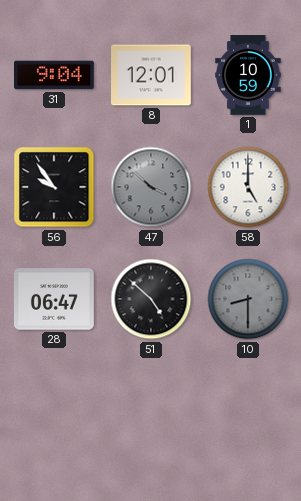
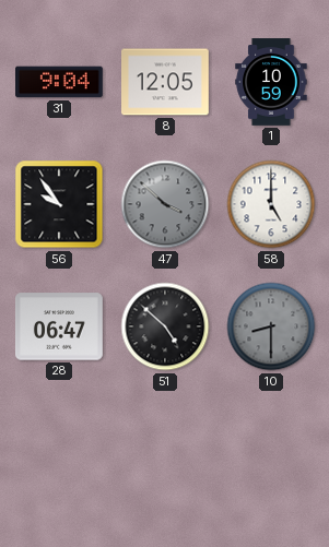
8: 12:01 -> 12:05
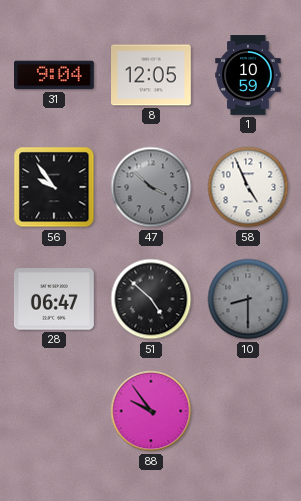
58: 5:00 -> 4:56
88: none -> 9:54
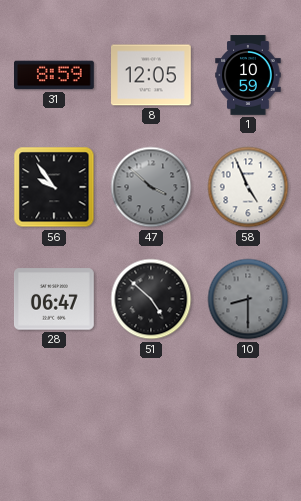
31: 9:04 -> 8:59
88: 9:54 -> none
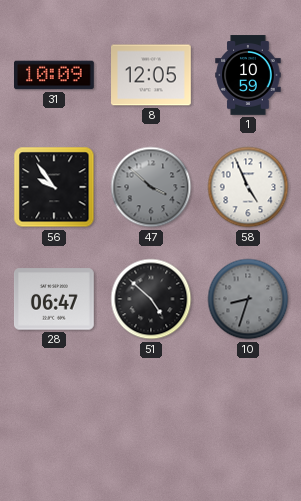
31: 8:59 -> 10:09
10: 8:30 -> 8:33
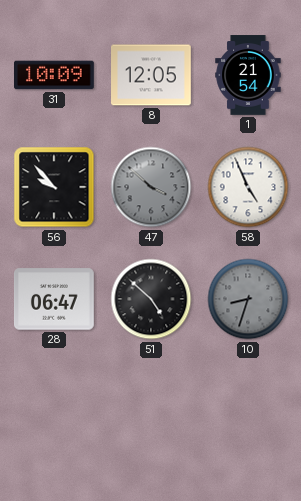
1: 10:59 -> 21:54
56: 9:54 -> 9:53
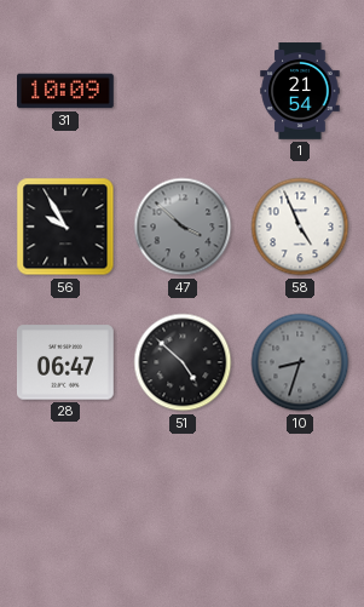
8: 12:05 -> none
56: 9:53 -> 9:55
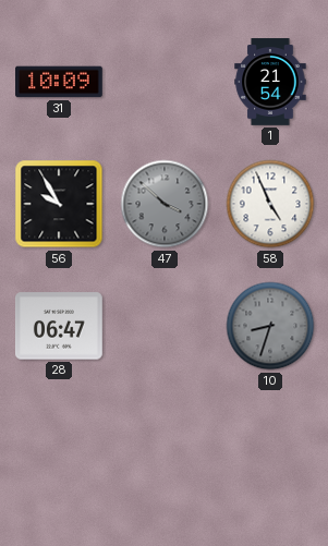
51: 4:52 -> none
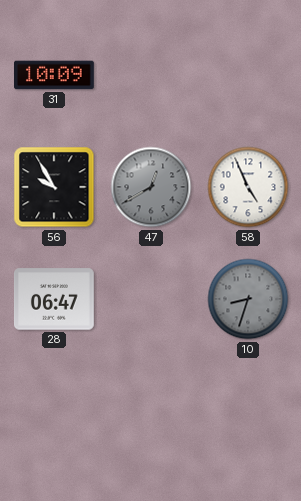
1: 21:54 -> none
47: 3:52 -> 12:40
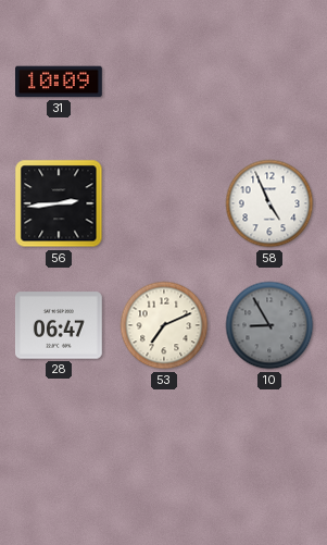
56: 9:55 -> 2:44
47: 12:40 -> none
53: none -> 7:11
10: 8:33 -> 8:55
